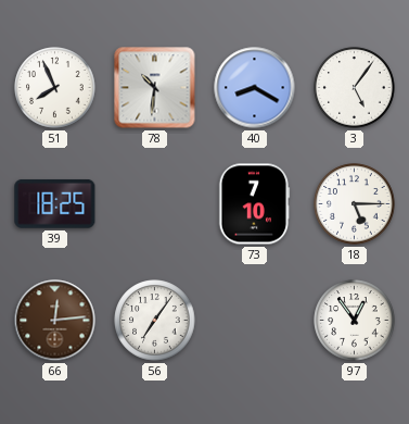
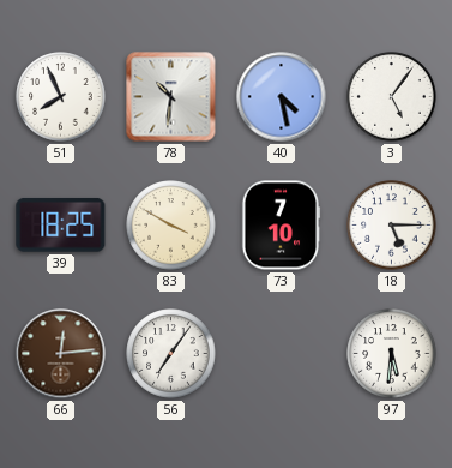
40: 8:20 -> 4:28
83: none -> 3:50
97: 12:54 -> 5:31
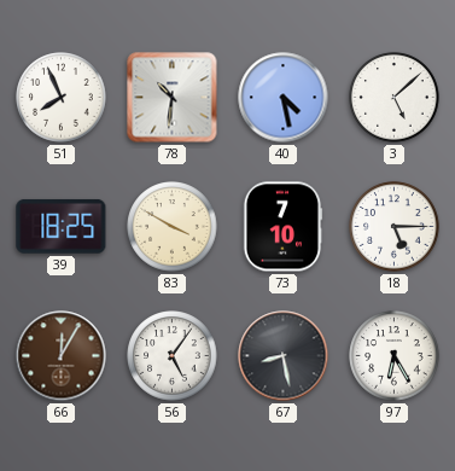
3: 5:06 -> 5:08
66: 12:14 -> 12:05
56: 7:06 -> 5:06
67: none -> 8:28
97: 5:31 -> 6:25
